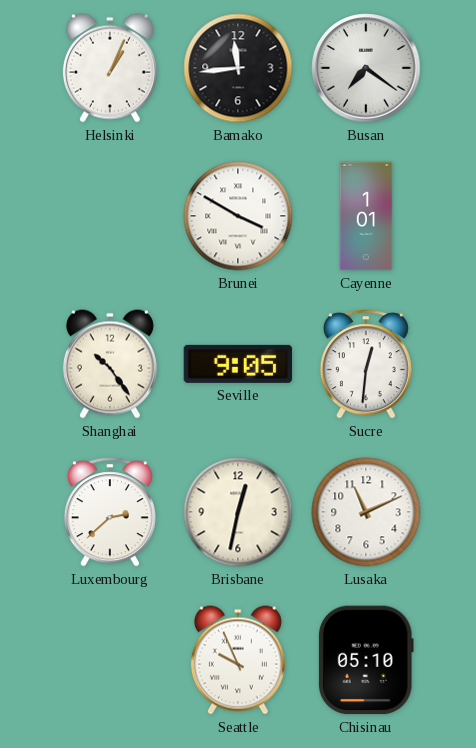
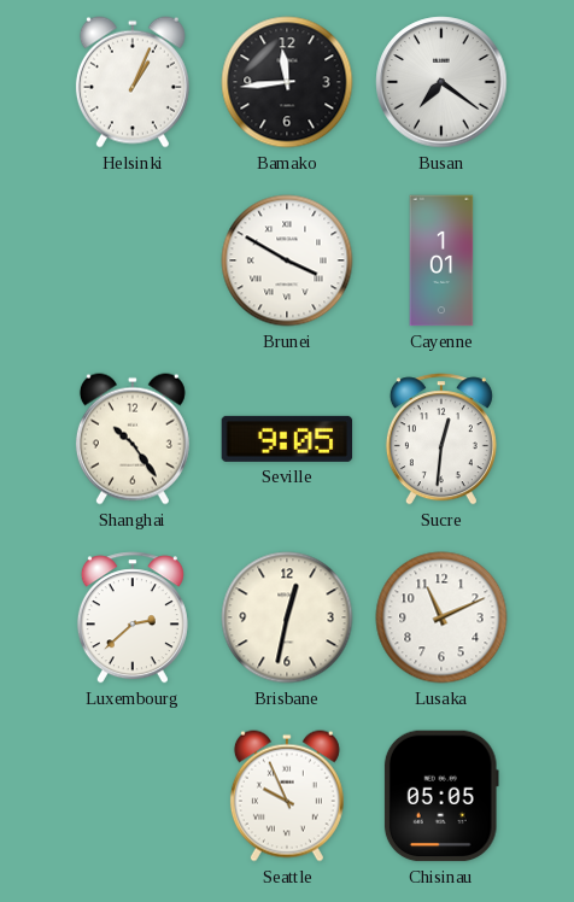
Chisinau: 05:10 -> 05:05
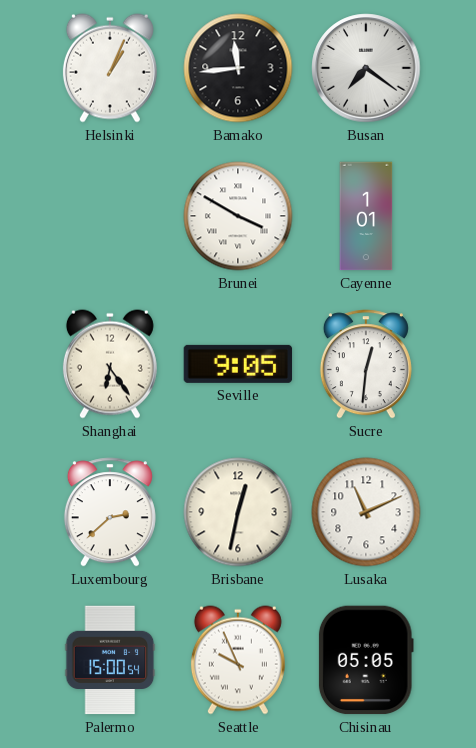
Shanghai: 10:24 -> 6:24
Palermo: none -> 15:00
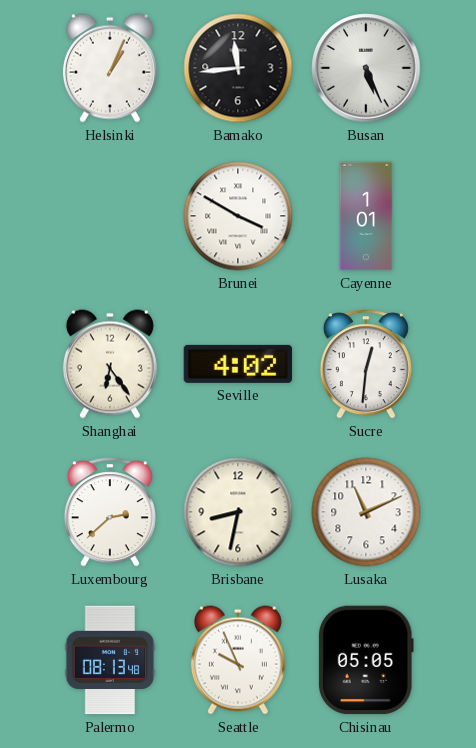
Busan: 7:21 -> 5:26
Seville: 9:05 -> 4:02
Brisbane: 12:32 -> 8:32
Palermo: 15:00 -> 08:13
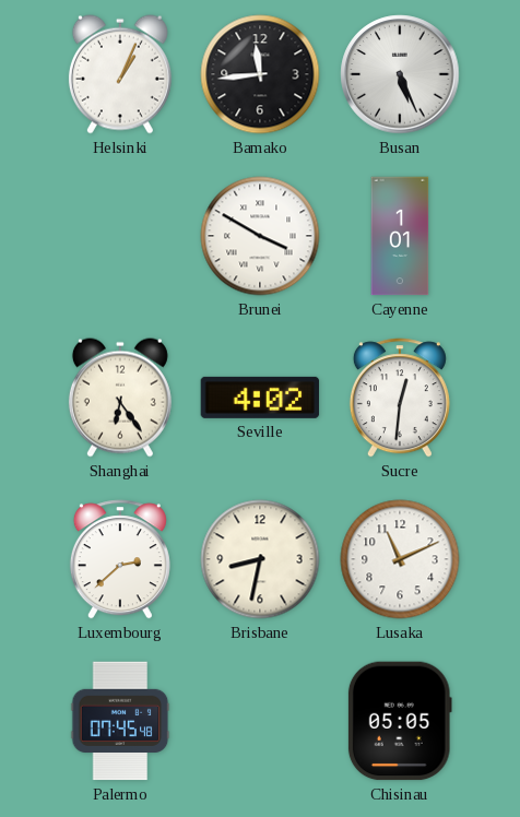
Palermo: 08:13 -> 07:45
Seattle: 9:56 -> none
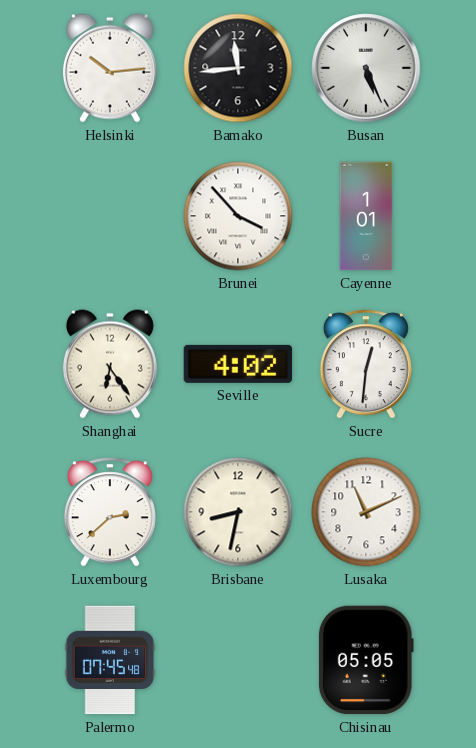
Helsinki: 1:04 -> 10:14
Brunei: 3:50 -> 3:53
